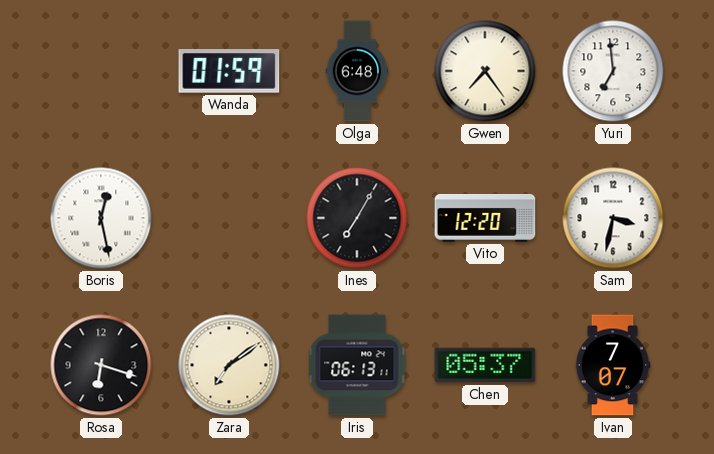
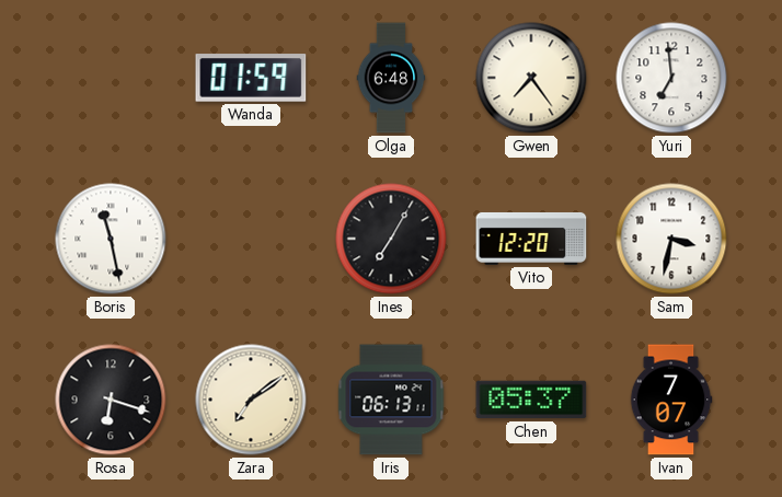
Boris: 12:28 -> 11:28
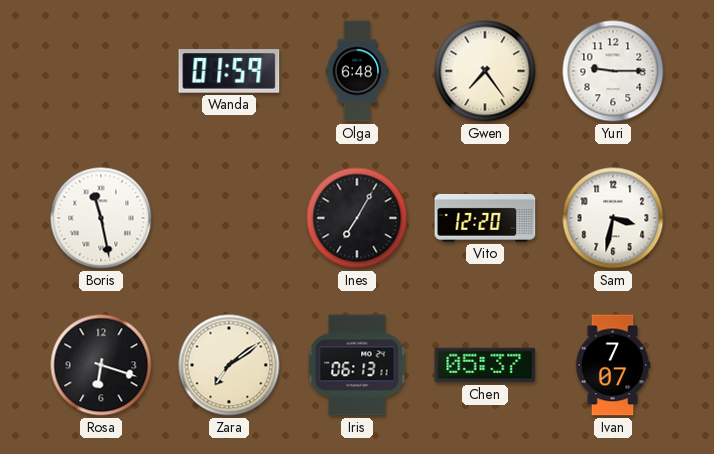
Yuri: 6:59 -> 9:15
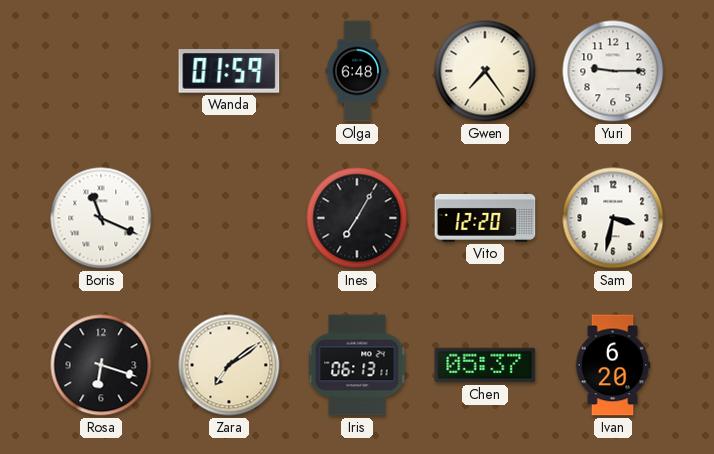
Boris: 11:28 -> 11:19
Ivan: 7:07 -> 6:20
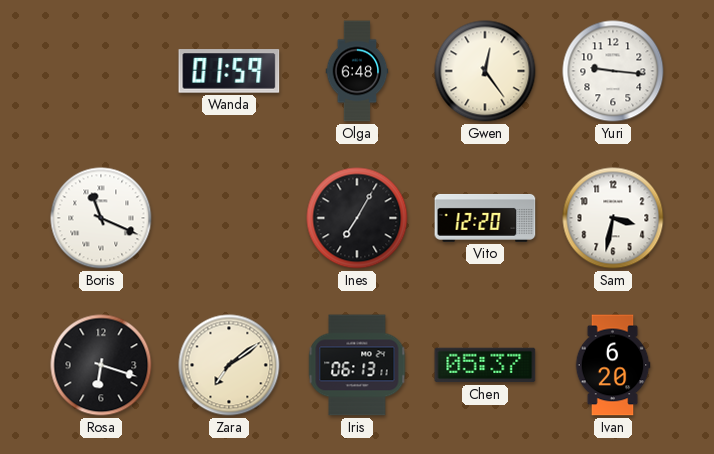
Gwen: 7:24 -> 12:24
Yuri: 9:15 -> 9:16
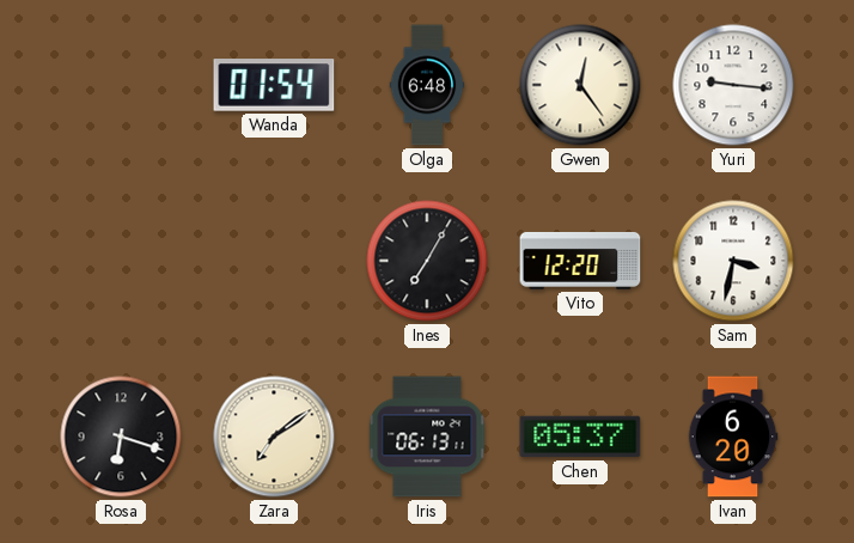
Wanda: 01:59 -> 01:54
Boris: 11:19 -> none
